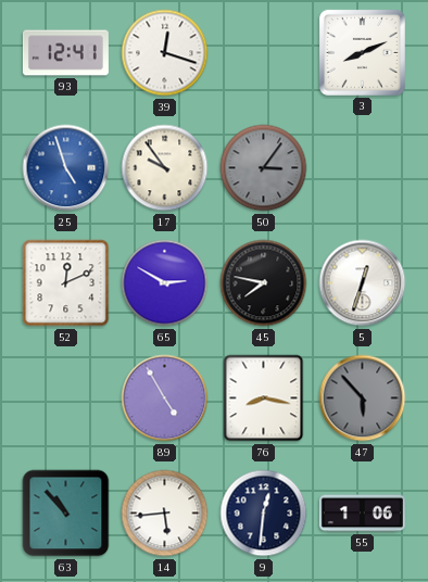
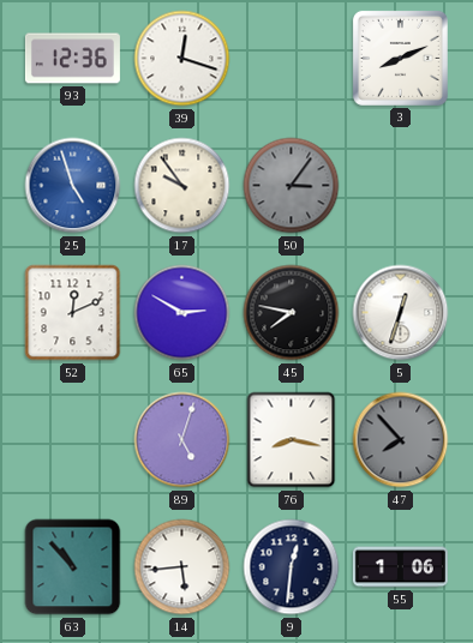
93: 12:41 -> 12:36
89: 4:55 -> 5:03
47: 5:53 -> 7:53
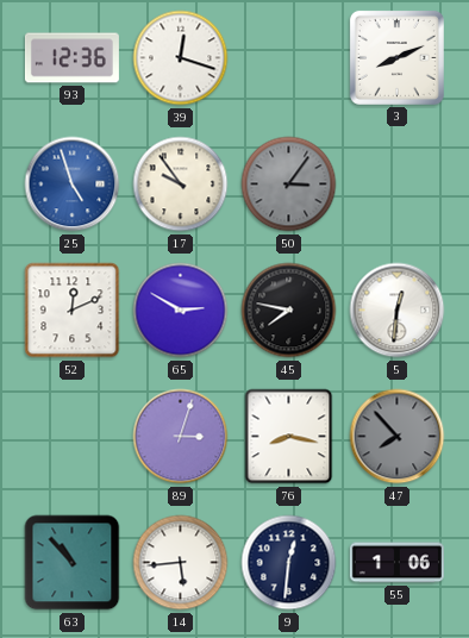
5: 12:33 -> 12:31
89: 5:03 -> 3:03
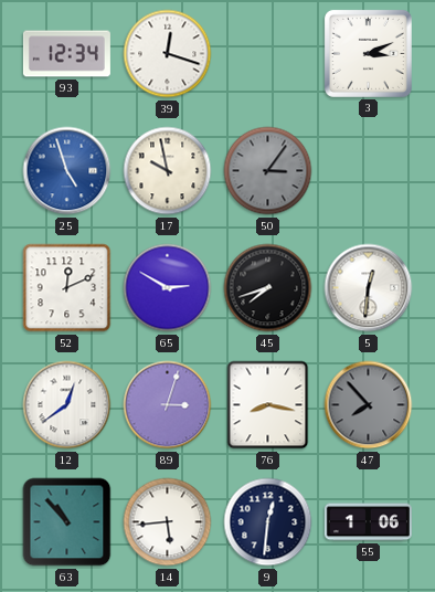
93: 12:36 -> 12:34
3: 8:11 -> 3:11
17: 9:54 -> 9:58
45: 7:47 -> 7:42
12: none -> 12:39
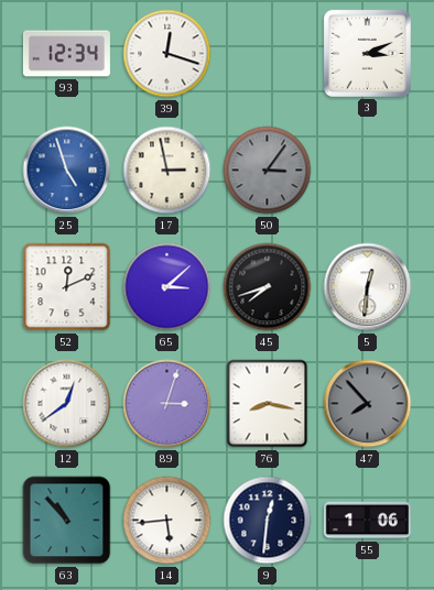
17: 9:58 -> 2:58
65: 2:50 -> 3:08
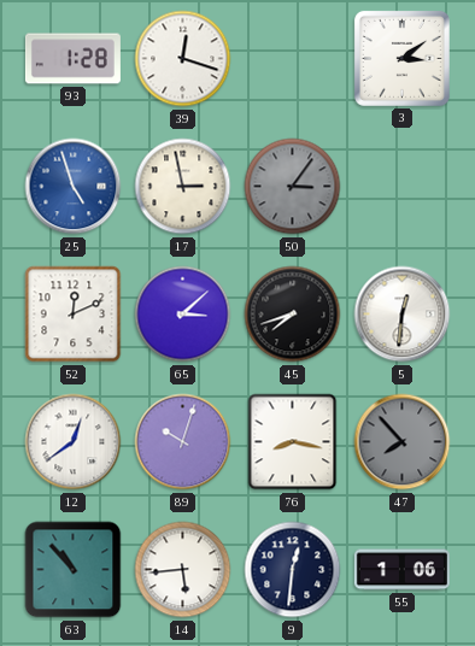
93: 12:34 -> 1:28
3: 3:11 -> 3:09
89: 3:03 -> 10:03
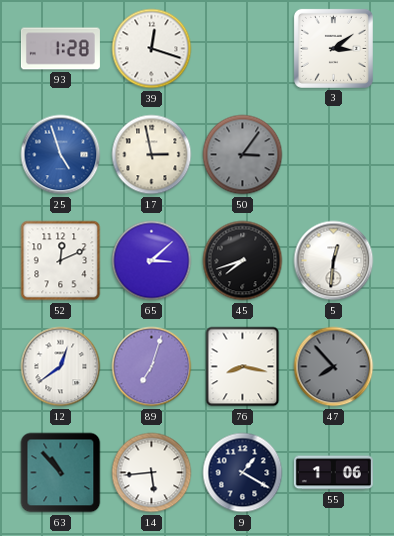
89: 10:03 -> 7:03
9: 12:31 -> 1:20
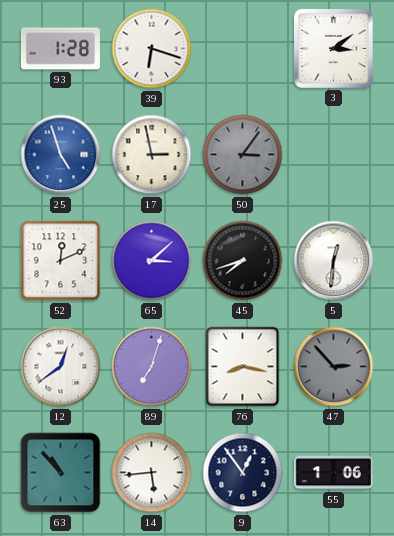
39: 12:18 -> 6:18
47: 7:53 -> 2:53
9: 1:20 -> 12:54
